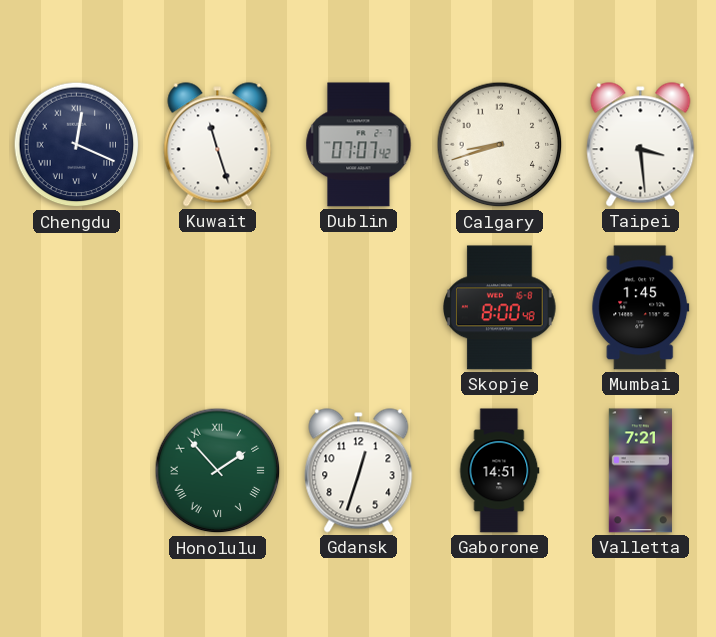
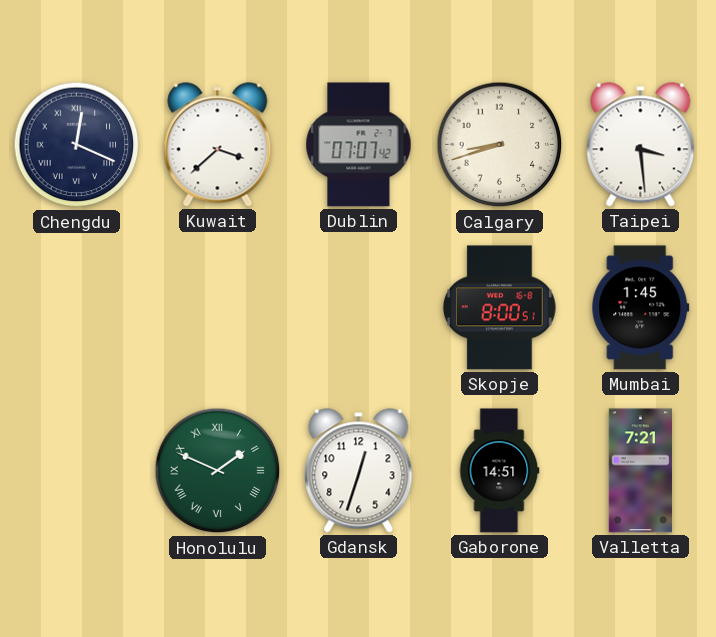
Kuwait: 11:27 -> 3:38
Skopje: 8:00:48 -> 8:00:51
Honolulu: 1:53 -> 1:49
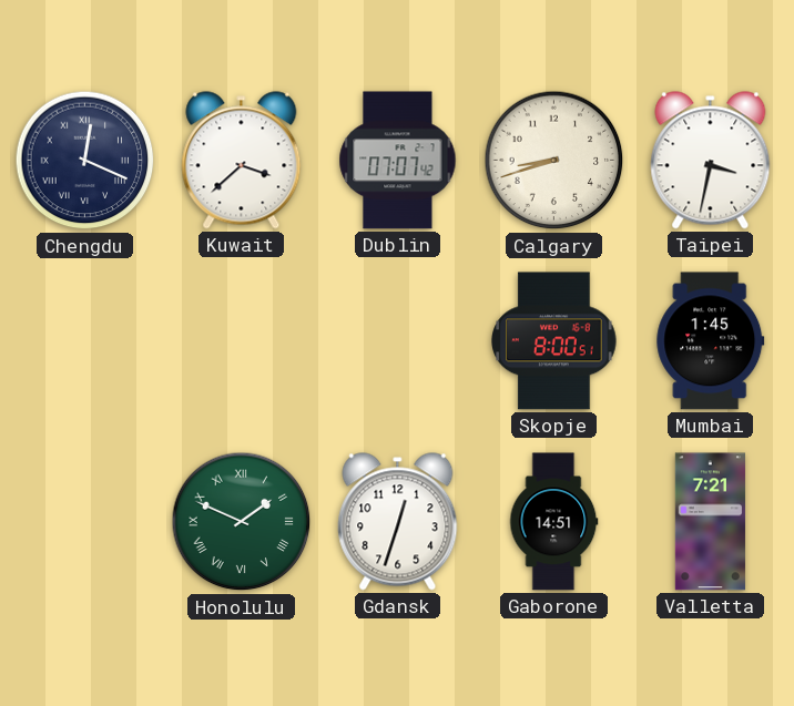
Taipei: 3:29 -> 3:32
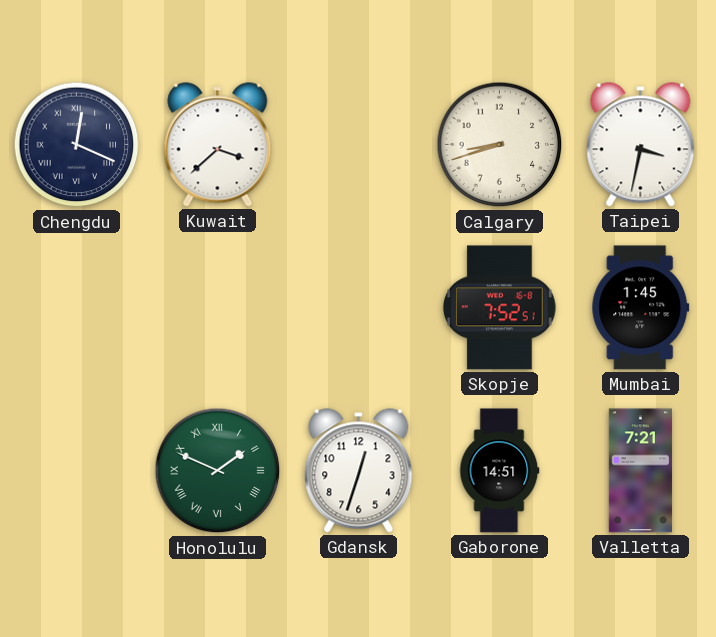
Dublin: 07:07 -> none
Skopje: 8:00 -> 7:52
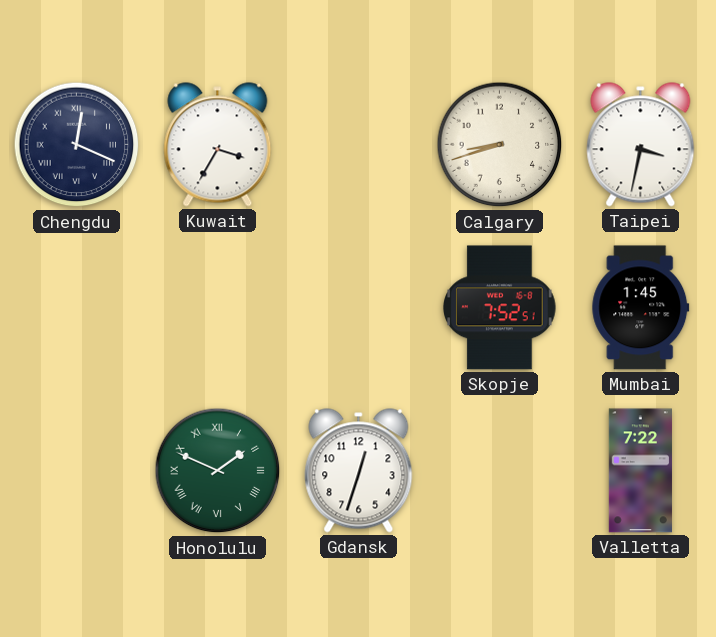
Kuwait: 3:38 -> 3:35
Gaborone: 14:51 -> none
Valletta: 7:21 -> 7:22
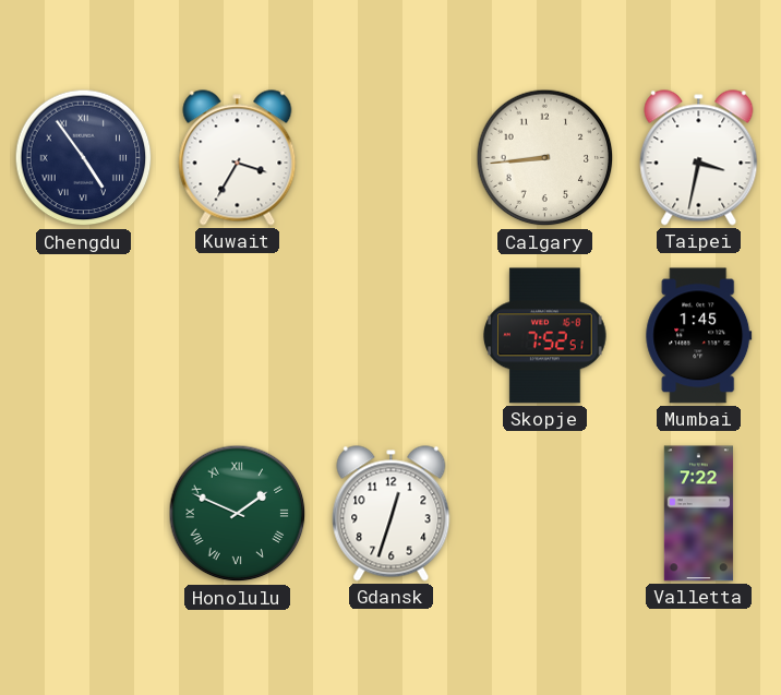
Chengdu: 12:19 -> 4:54
Calgary: 8:42 -> 8:44
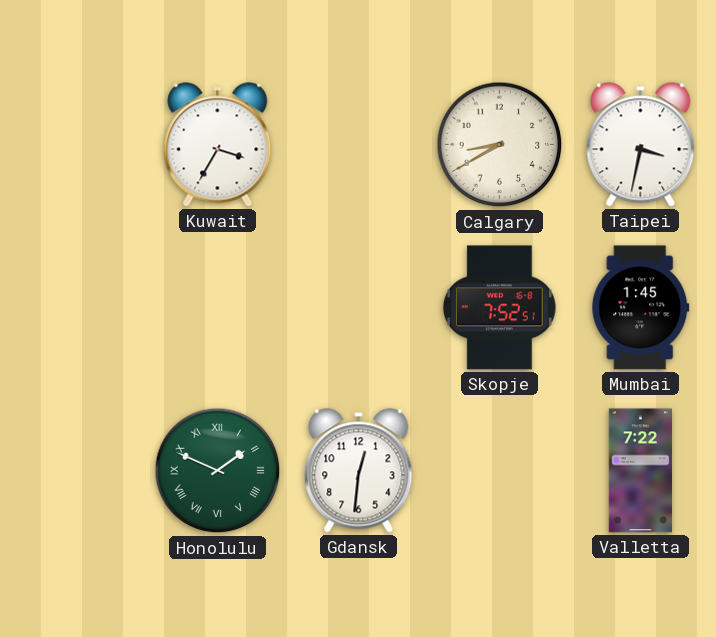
Chengdu: 4:54 -> none
Calgary: 8:44 -> 8:40
Gdansk: 12:33 -> 12:31
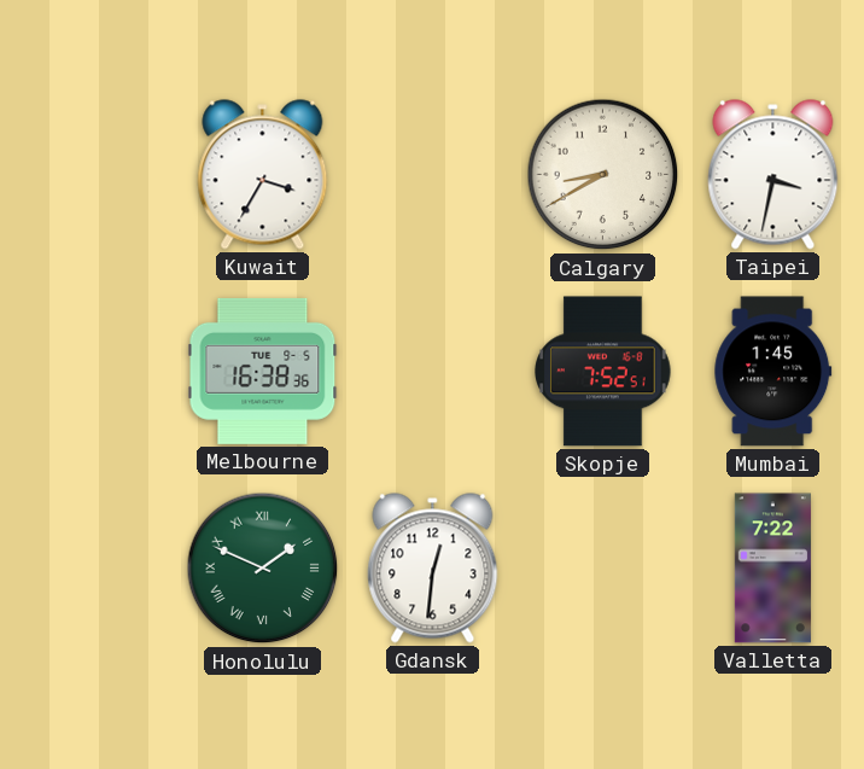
Melbourne: none -> 16:38
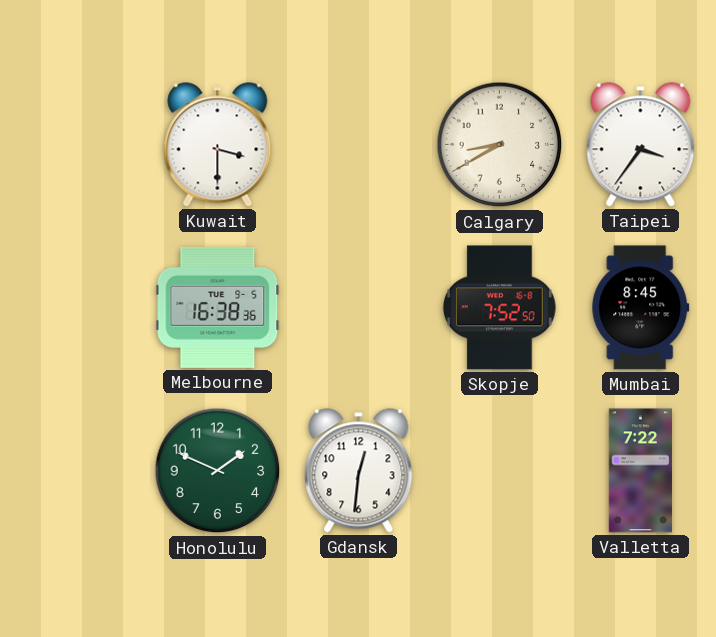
Kuwait: 3:35 -> 3:30
Taipei: 3:32 -> 3:36
Skopje: 7:52:51 -> 7:52:50
Mumbai: 1:45 -> 8:45
Honolulu numerals: Roman -> Arabic
